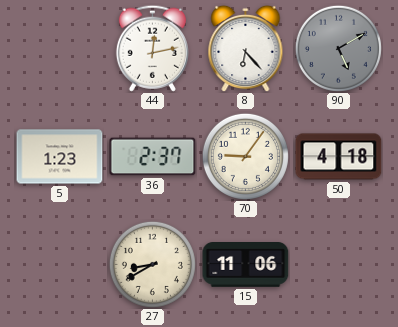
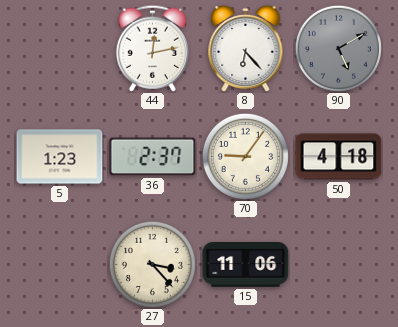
27: 8:40 -> 3:23
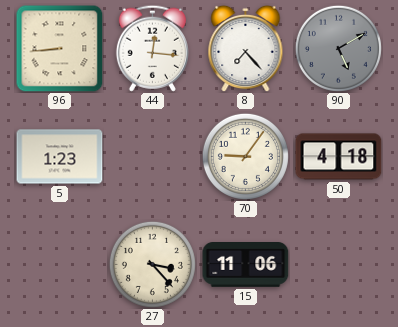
96: none -> 8:44
44: 12:13 -> 12:16
8: 6:23 -> 7:23
36: 2:37 -> none
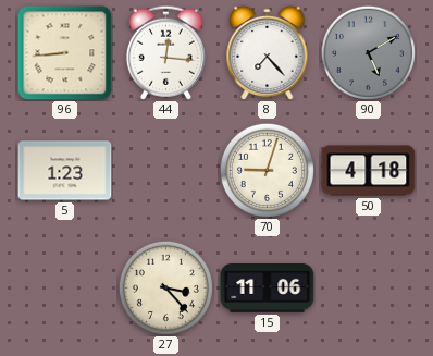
70: 9:06 -> 9:03
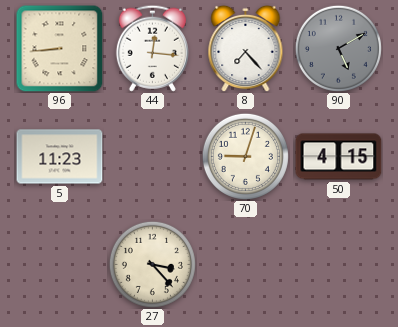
5: 1:23 -> 11:23
50: 4:18 -> 4:15
15: 11:06 -> none
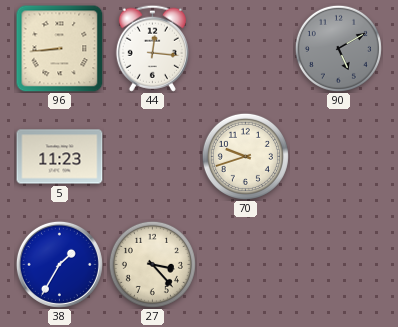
8: 7:23 -> none
70: 9:03 -> 9:42
50: 4:15 -> none
38: none -> 1:35
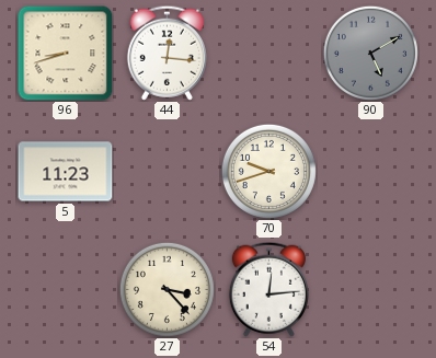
96: 8:44 -> 8:42
38: 1:35 -> none
54: none -> 12:14
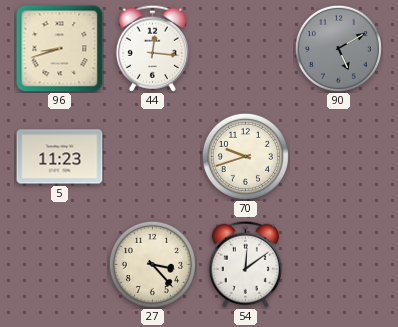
54: 12:14 -> 12:09
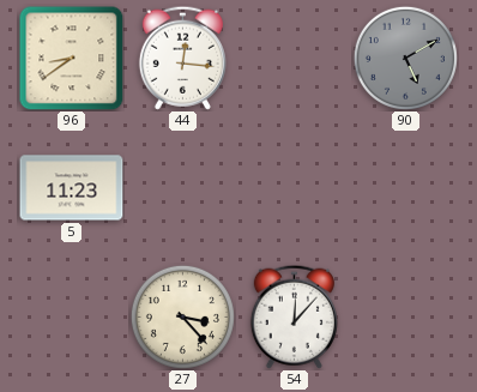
96: 8:42 -> 8:39
70: 9:42 -> none
54: 12:09 -> 12:07
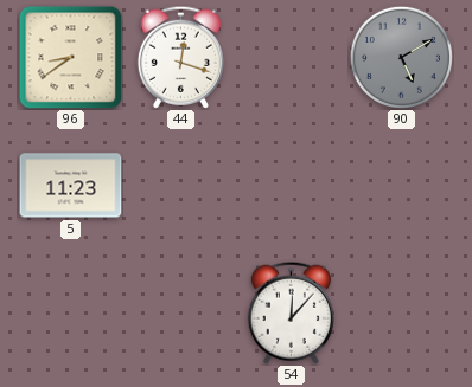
44: 12:16 -> 12:18
27: 3:23 -> none
